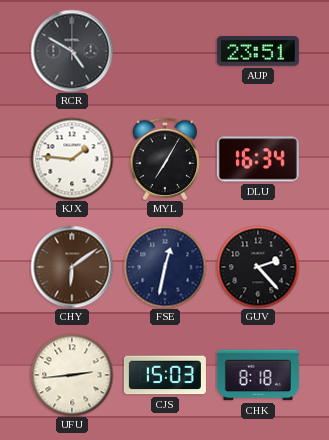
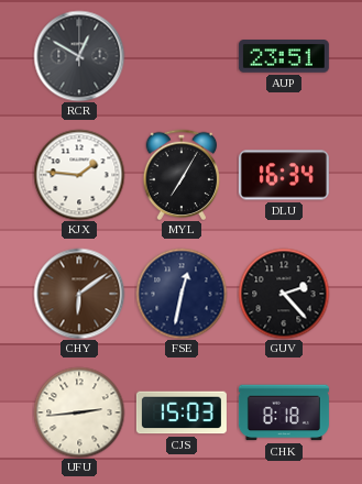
RCR: 4:50 -> 12:50
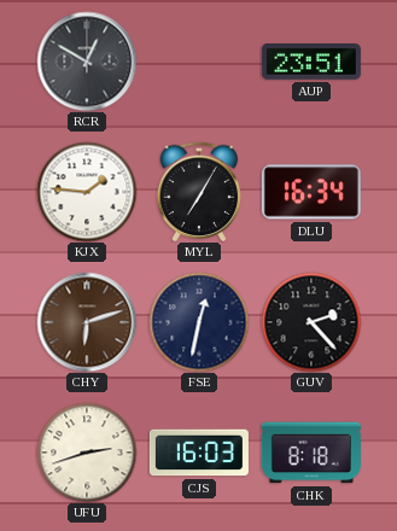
CHY: 6:09 -> 6:12
UFU: 2:44 -> 2:42
CJS: 15:03 -> 16:03
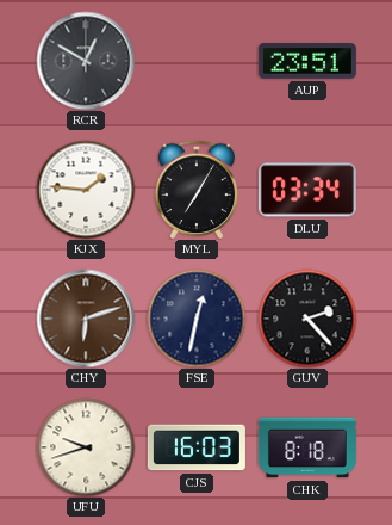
DLU: 16:34 -> 03:34
UFU: 2:42 -> 9:42
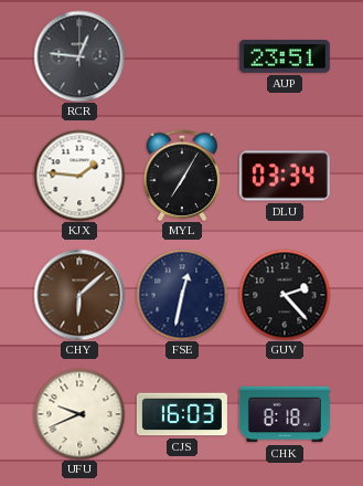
RCR: 12:50 -> 12:46
CHY: 6:12 -> 6:08
UFU: 9:42 -> 9:41
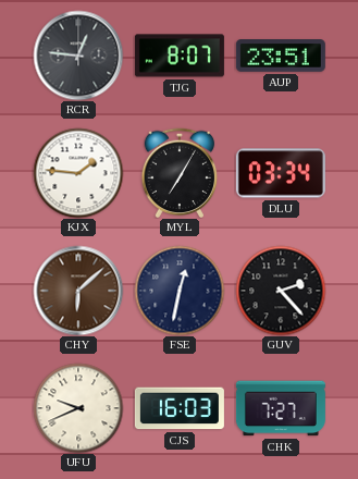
TJG: none -> 8:07
CHK: 8:18 -> 7:27
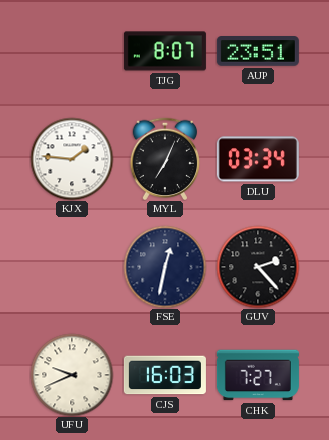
RCR: 12:46 -> none
MYL: 7:05 -> 7:04
CHY: 6:08 -> none
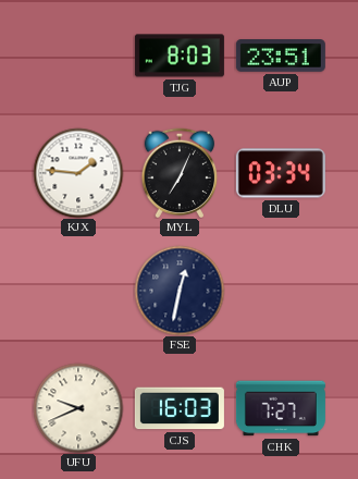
TJG: 8:07 -> 8:03
GUV: 2:23 -> none
